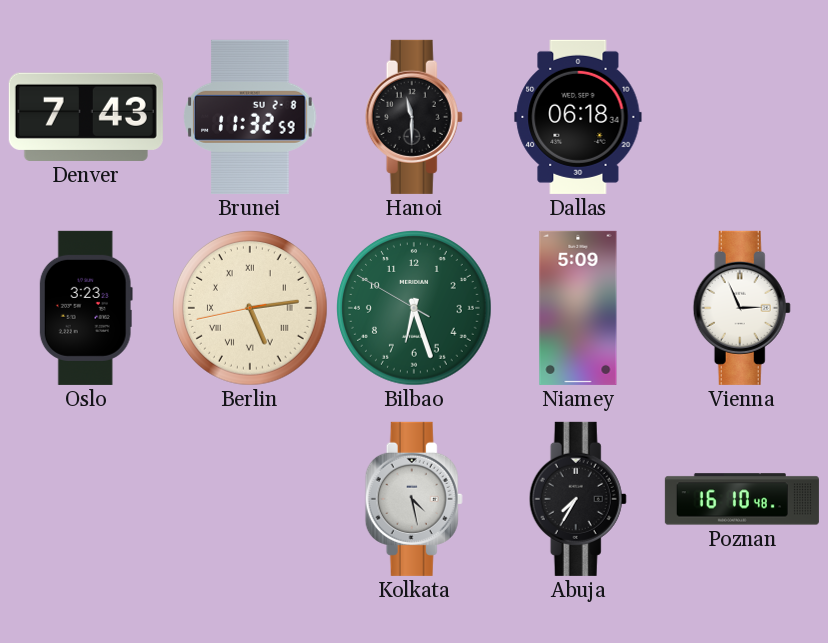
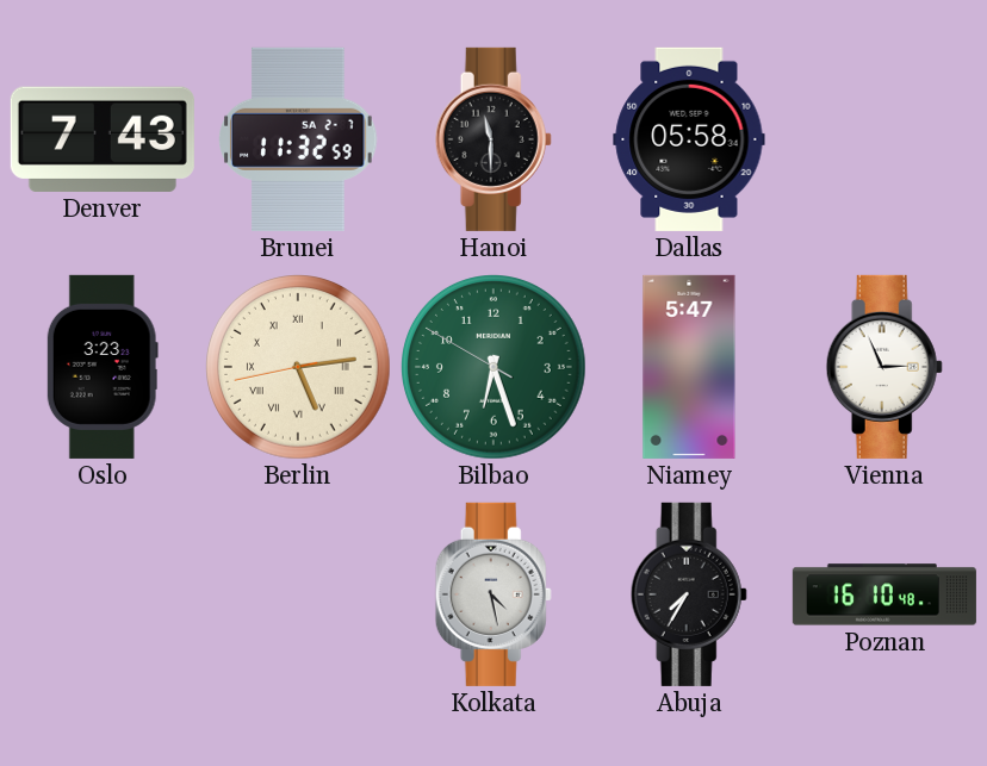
Brunei date: SU 2-8 -> SA 2-7
Dallas: 06:18 -> 05:58
Niamey: 5:09 -> 5:47
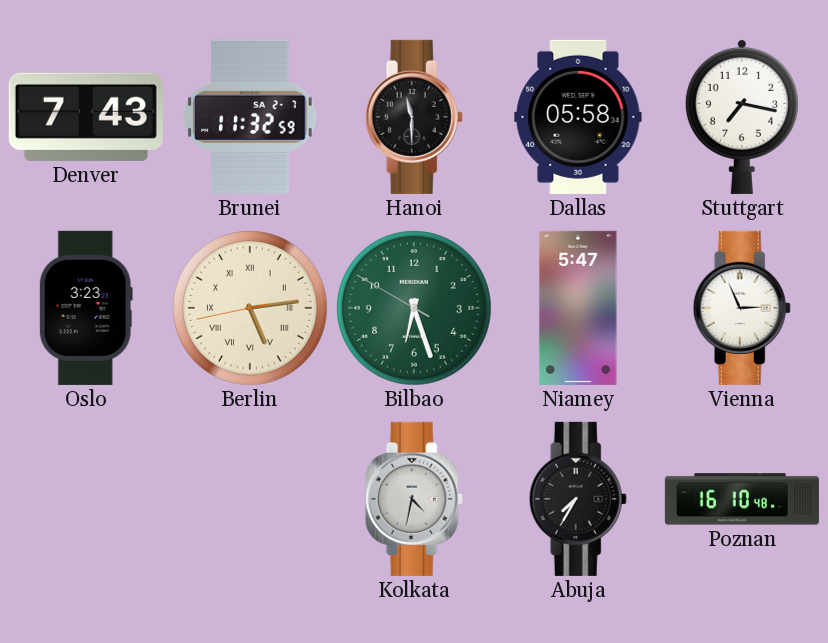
Stuttgart: none -> 7:17
Kolkata: 4:28 -> 4:32
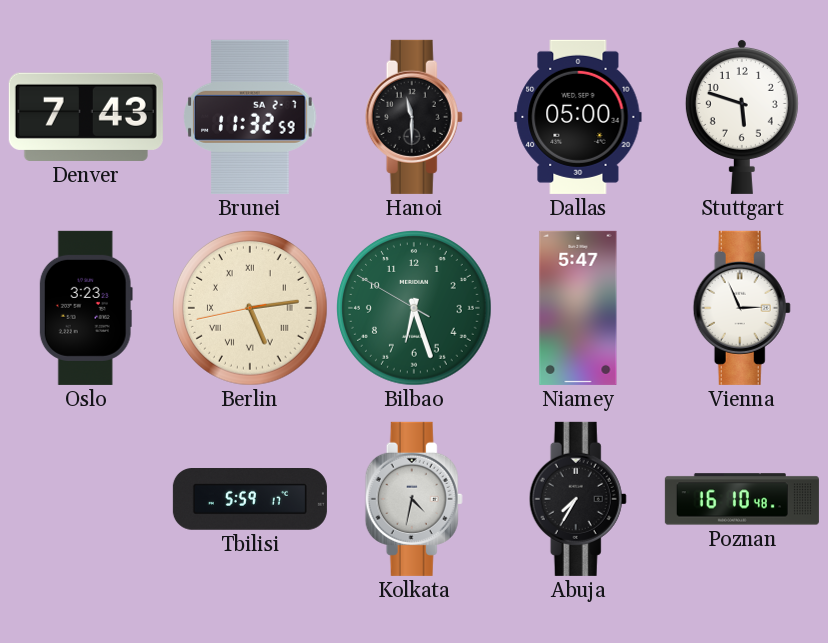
Dallas: 05:58 -> 05:00
Stuttgart: 7:17 -> 5:48
Tbilisi: none -> 5:59
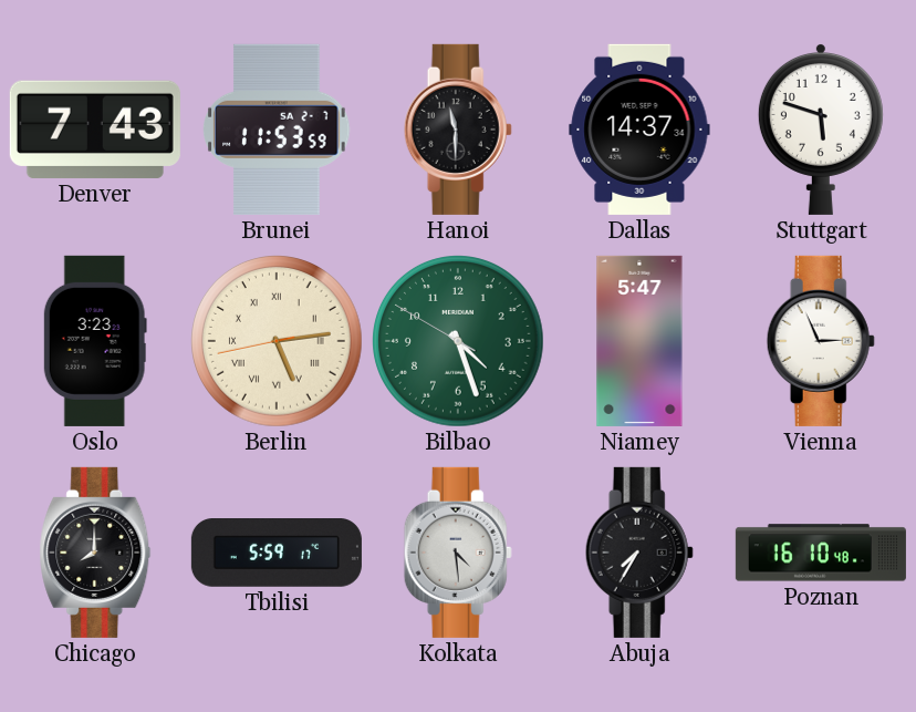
Brunei: 11:32 -> 11:53
Dallas: 05:00 -> 14:37
Bilbao: 6:26 -> 4:26
Chicago: none -> 8:00
Kolkata: 4:32 -> 4:29
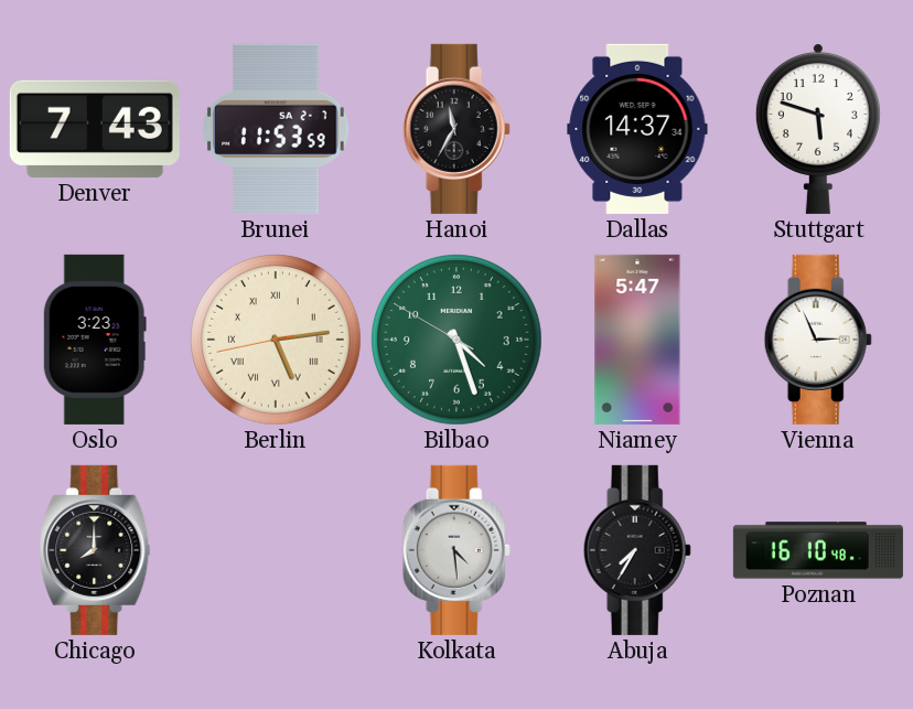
Hanoi: 11:30 -> 11:35
Tbilisi: 5:59 -> none
